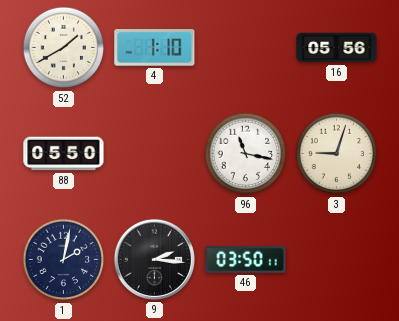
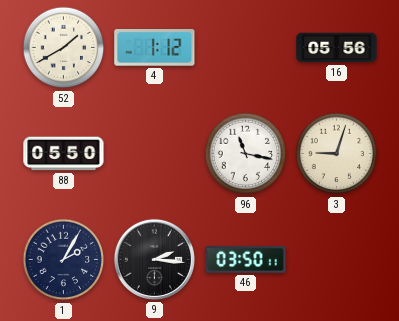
4: 1:10 -> 1:12
1: 2:02 -> 2:05
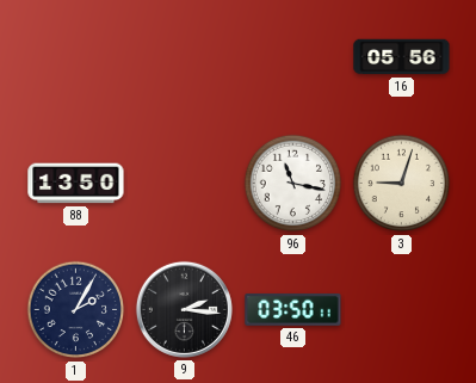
52: 1:40 -> none
4: 1:12 -> none
88: 05:50 -> 13:50
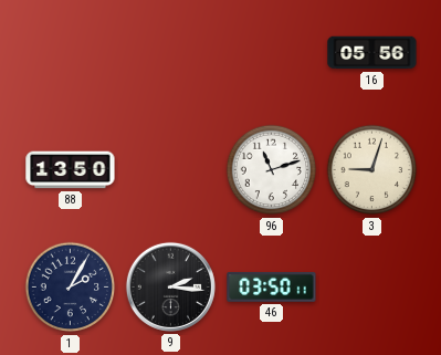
96: 11:17 -> 11:12
